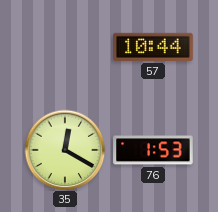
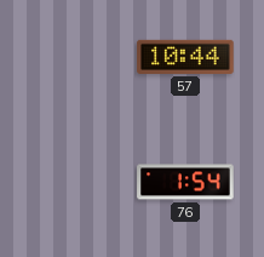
35: 12:20 -> none
76: 1:53 -> 1:54
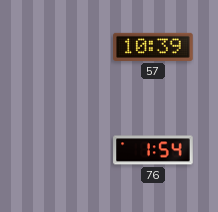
57: 10:44 -> 10:39
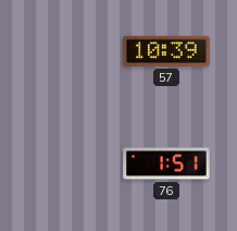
76: 1:54 -> 1:51
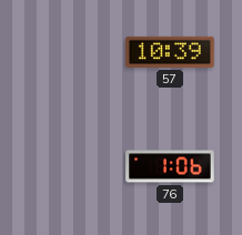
76: 1:51 -> 1:06
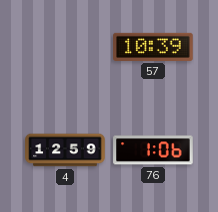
4: none -> 12:59
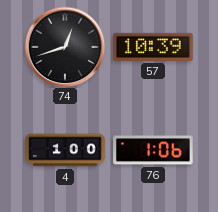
74: none -> 12:42
4: 12:59 -> 1:00
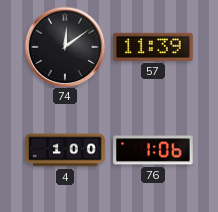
74: 12:42 -> 12:09
57: 10:39 -> 11:39
